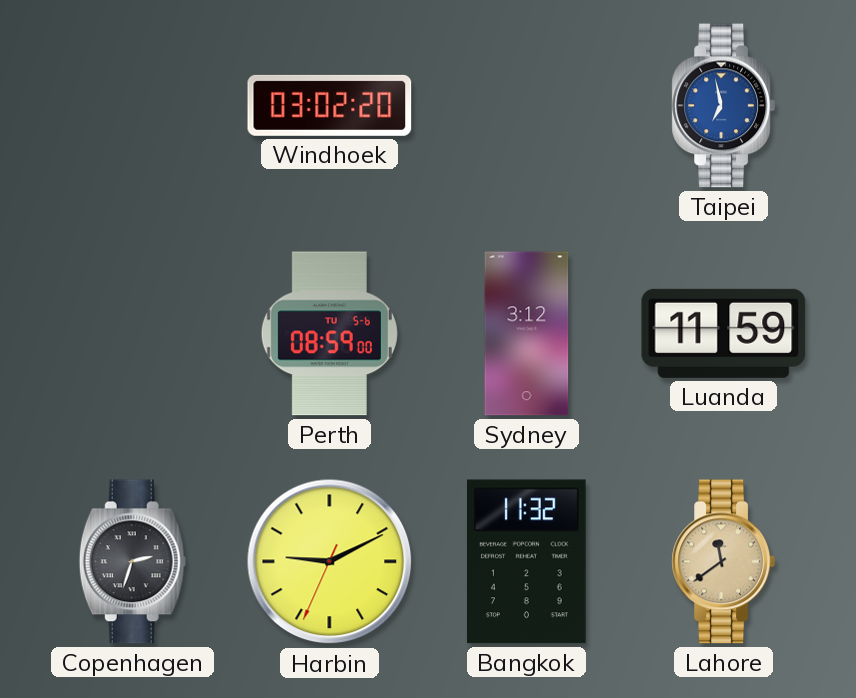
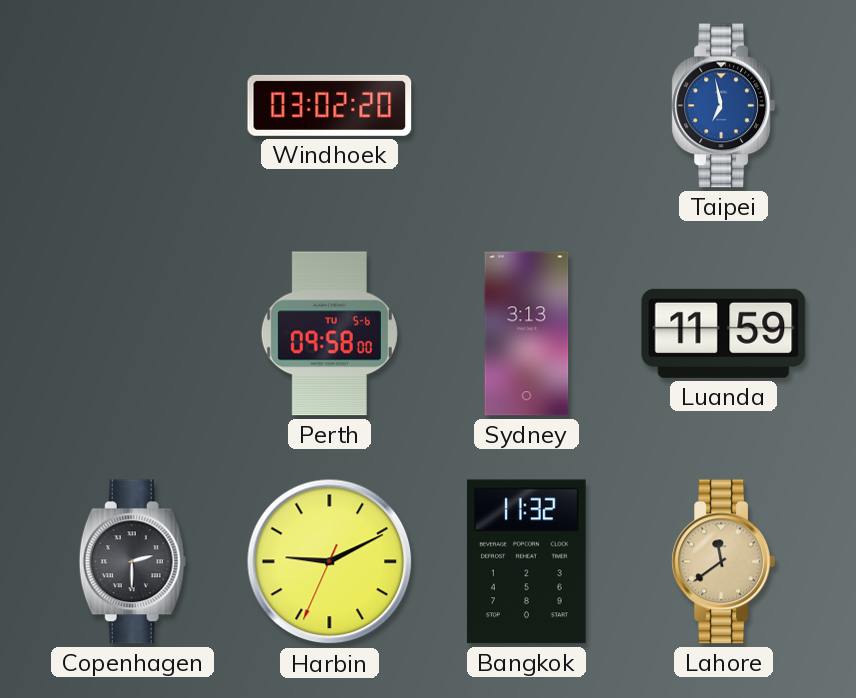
Perth: 08:59 -> 09:58
Sydney: 3:12 -> 3:13
Copenhagen: 2:33 -> 2:30
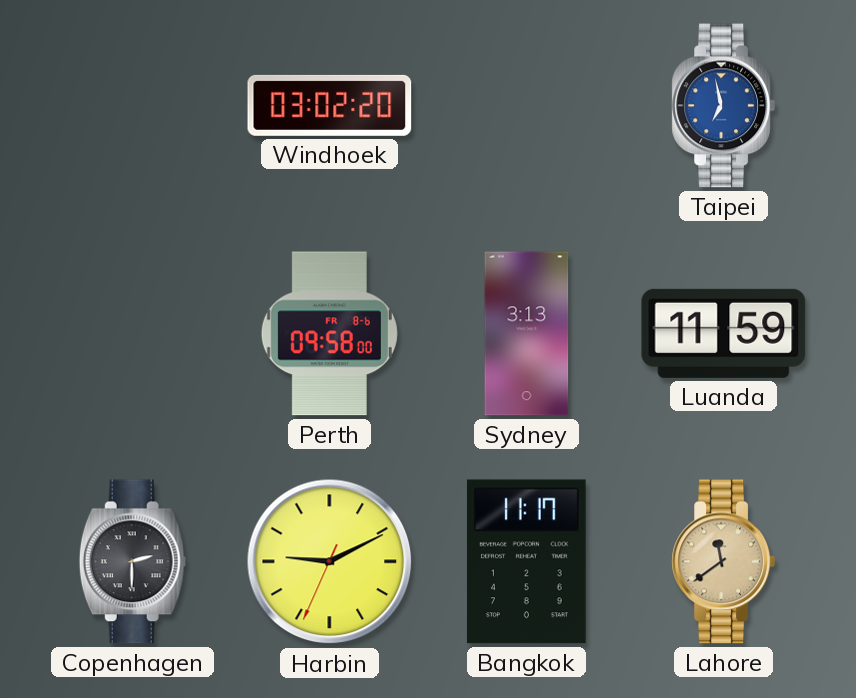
Perth date: TU 5-6 -> FR 8-6
Bangkok: 11:32 -> 11:17
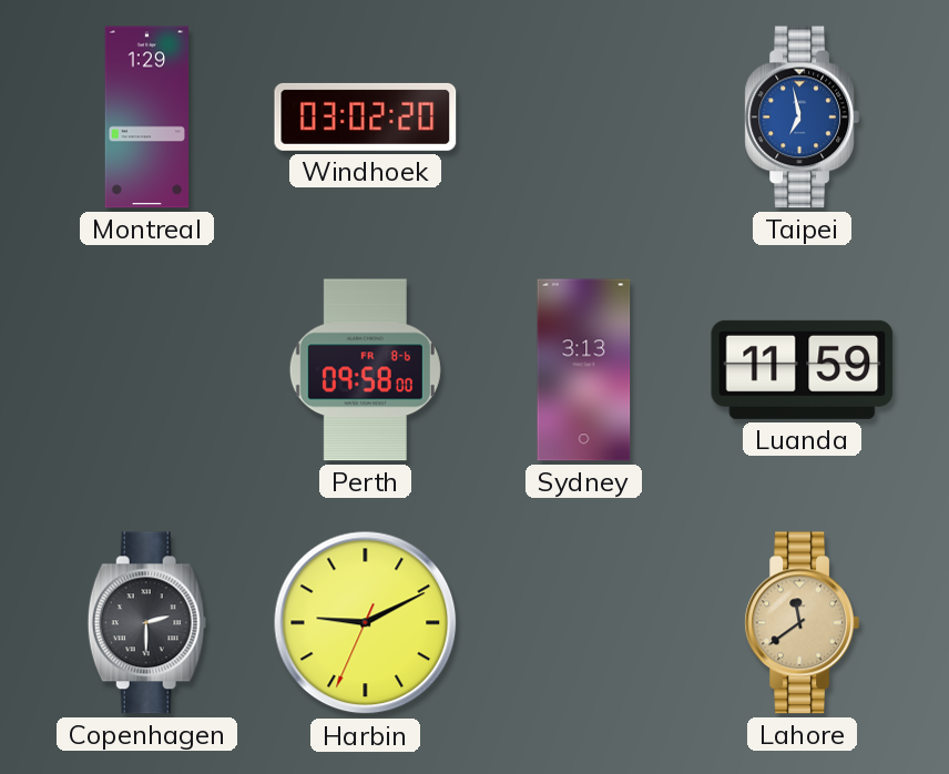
Montreal: none -> 1:29
Bangkok: 11:17 -> none
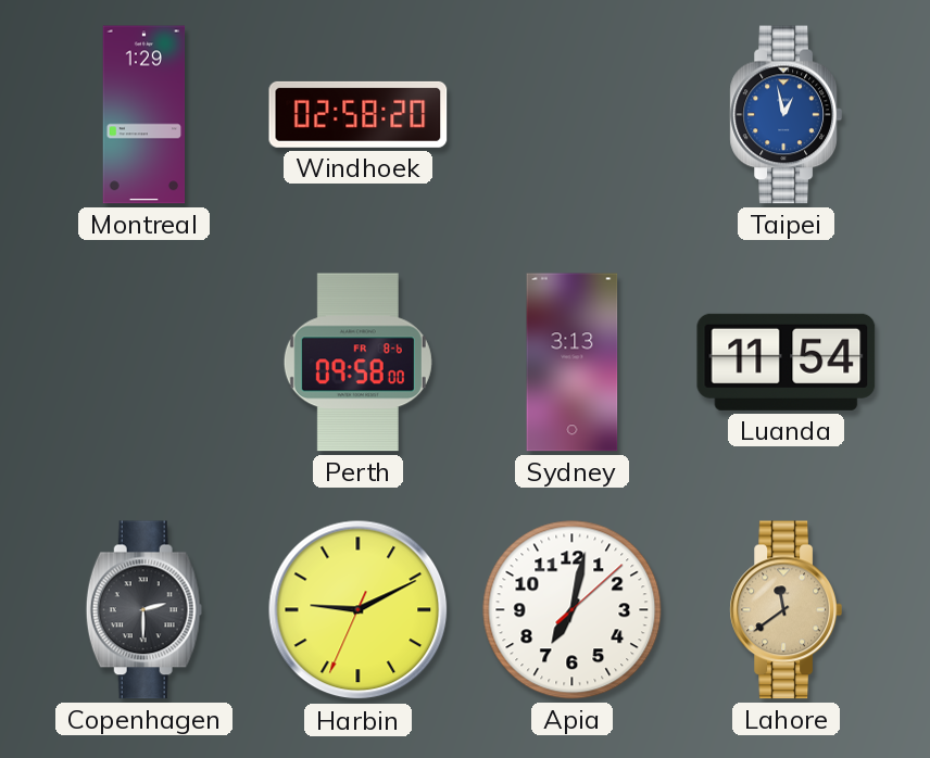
Windhoek: 03:02 -> 02:58
Taipei: 6:58 -> 12:58
Luanda: 11:59 -> 11:54
Apia: none -> 7:02
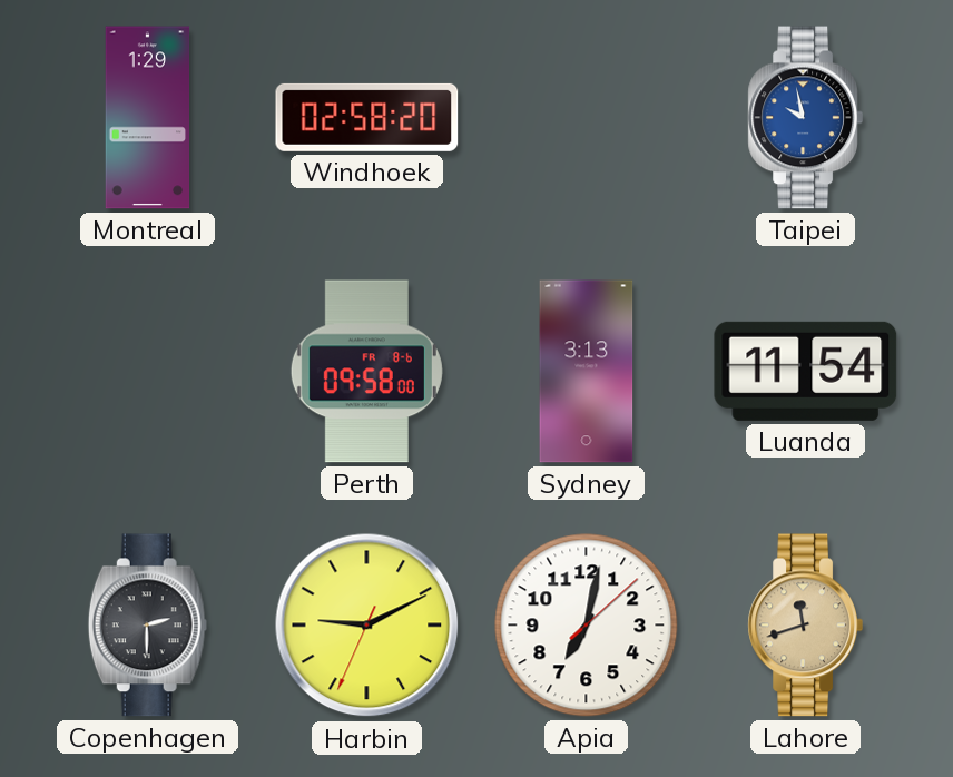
Taipei: 12:58 -> 9:58
Lahore: 11:39 -> 11:42
